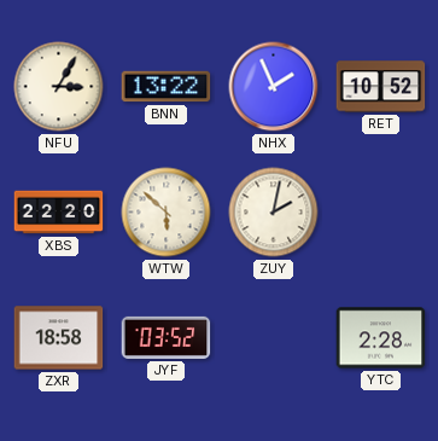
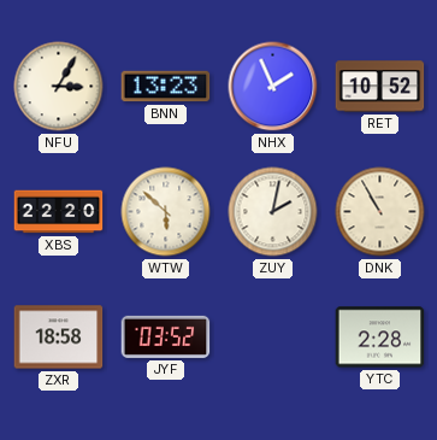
BNN: 13:22 -> 13:23
DNK: none -> 10:55
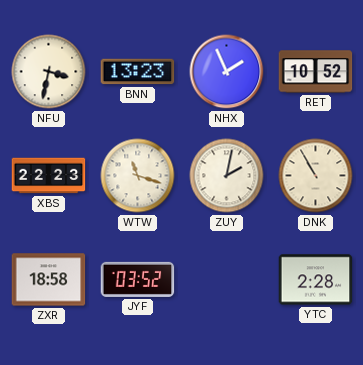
NFU: 3:05 -> 3:32
XBS: 22:20 -> 22:23
WTW: 5:52 -> 11:18
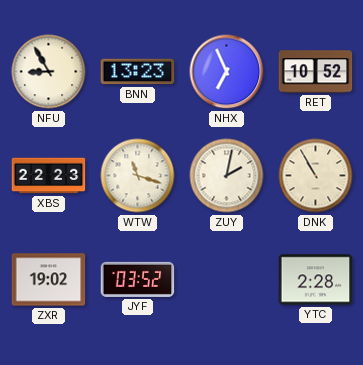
NFU: 3:32 -> 8:55
NHX: 1:56 -> 6:56
ZXR: 18:58 -> 19:02
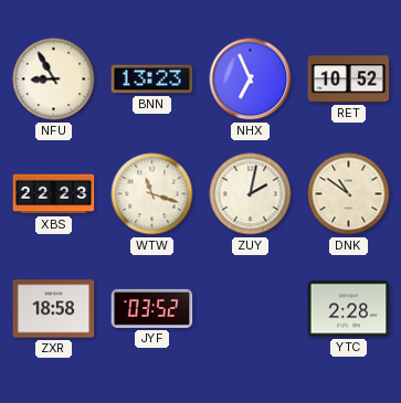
DNK: 10:55 -> 10:51
ZXR: 19:02 -> 18:58
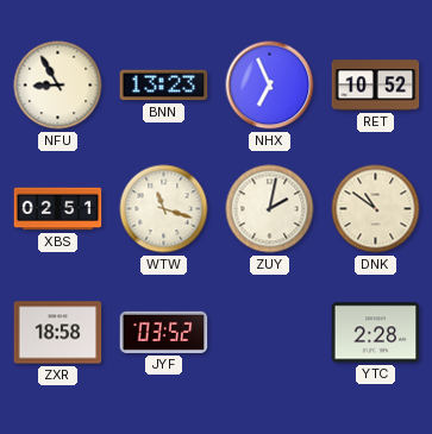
XBS: 22:23 -> 02:51
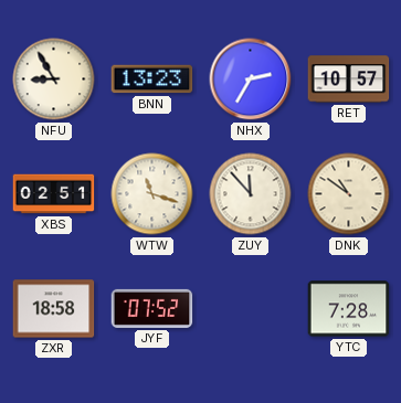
NHX: 6:56 -> 2:35
RET: 10:52 -> 10:57
ZUY: 2:02 -> 11:53
JYF: 03:52 -> 07:52
YTC: 2:28 -> 7:28
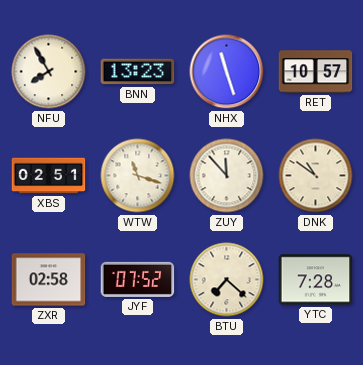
NFU: 8:55 -> 7:55
NHX: 2:35 -> 11:27
ZXR: 18:58 -> 02:58
BTU: none -> 7:22
